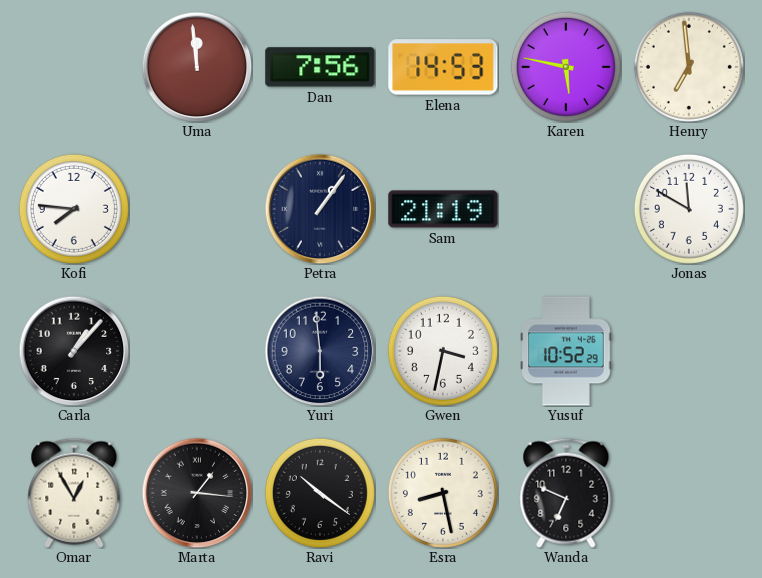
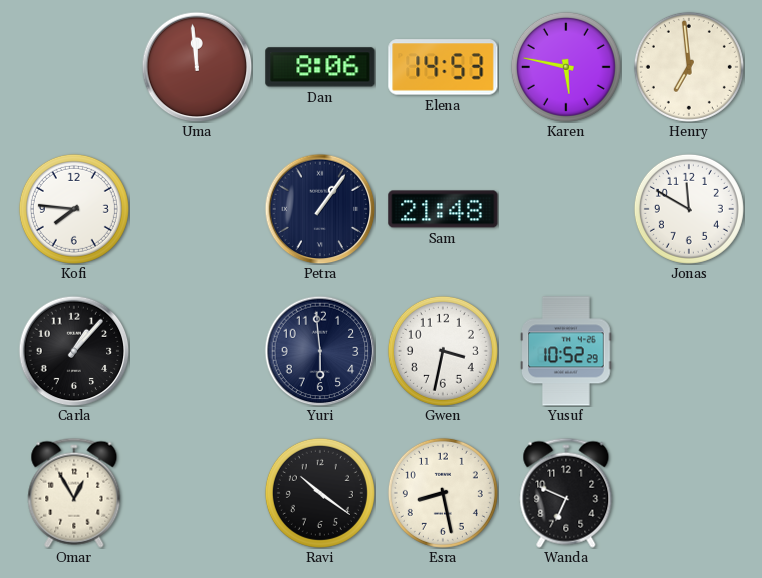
Dan: 7:56 -> 8:06
Sam: 21:19 -> 21:48
Marta: 1:16 -> none
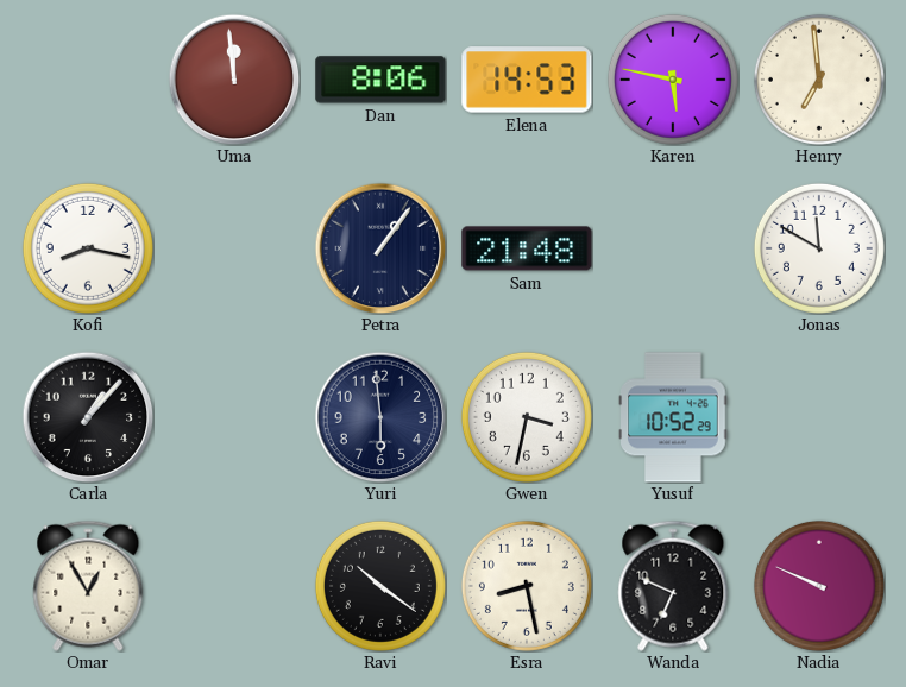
Kofi: 7:46 -> 8:17
Nadia: none -> 9:49
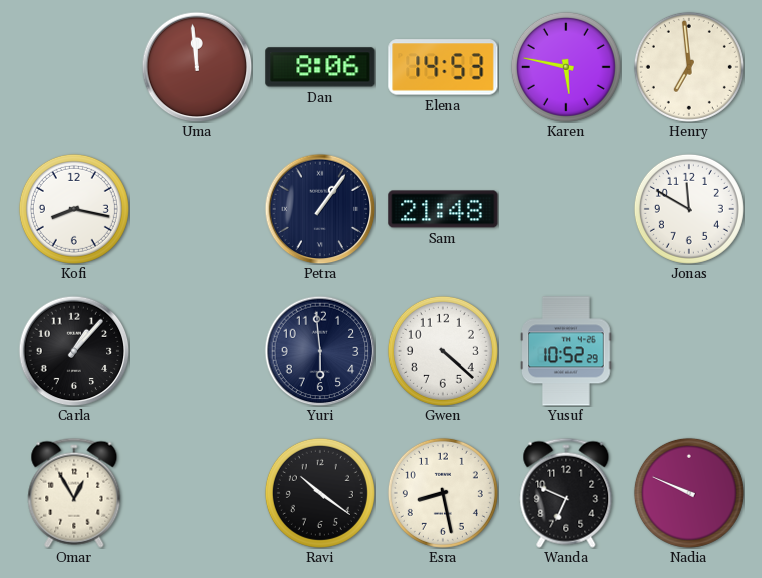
Gwen: 3:32 -> 4:22
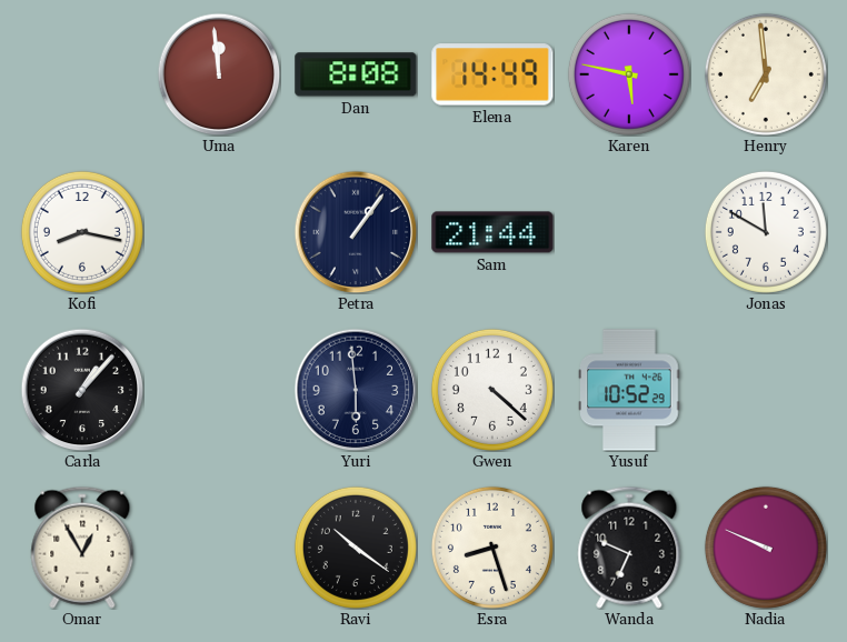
Dan: 8:06 -> 8:08
Elena: 14:53 -> 14:49
Sam: 21:48 -> 21:44
Esra: 8:28 -> 8:27
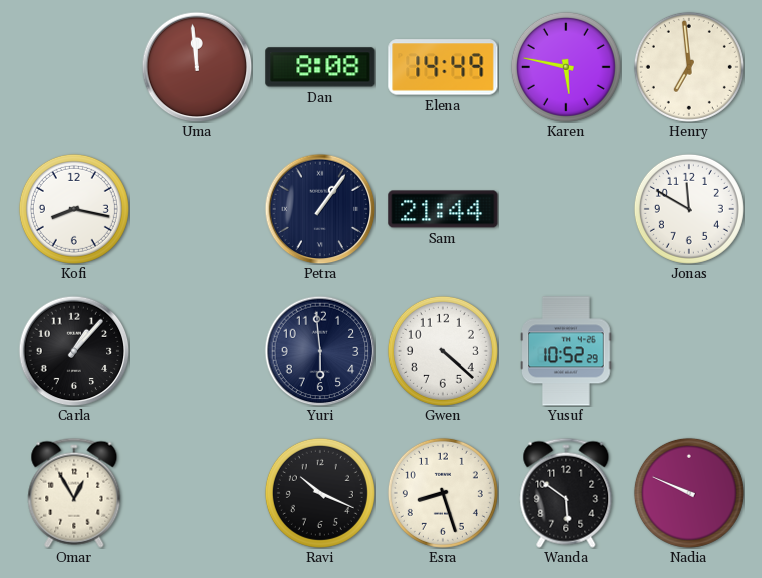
Ravi: 10:21 -> 10:19
Wanda: 6:49 -> 5:51
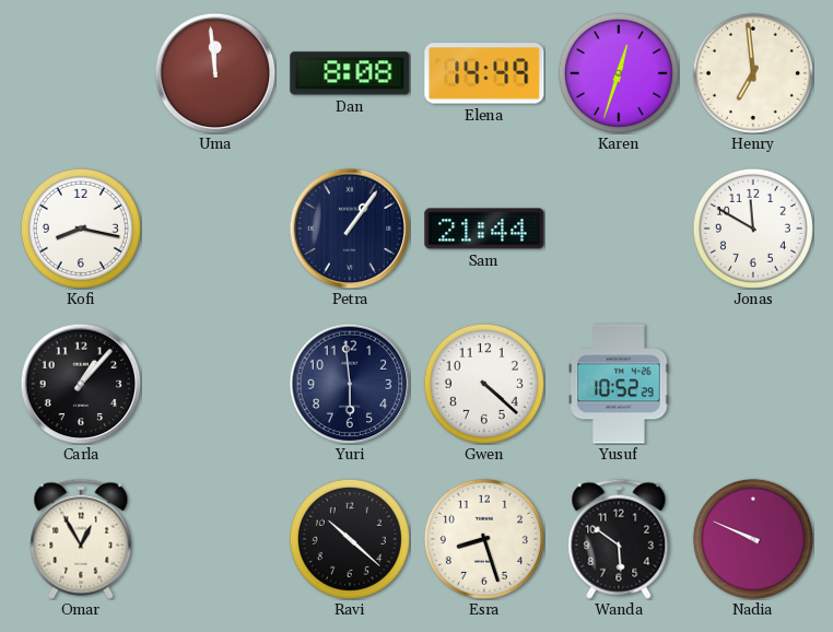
Karen: 5:47 -> 12:33
Ravi: 10:19 -> 10:22
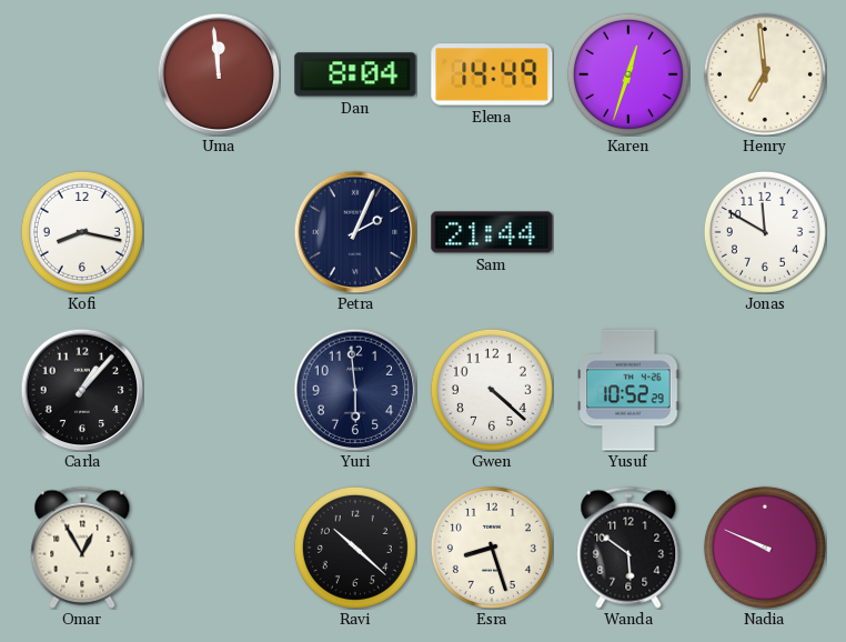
Dan: 8:08 -> 8:04
Petra: 1:06 -> 2:04
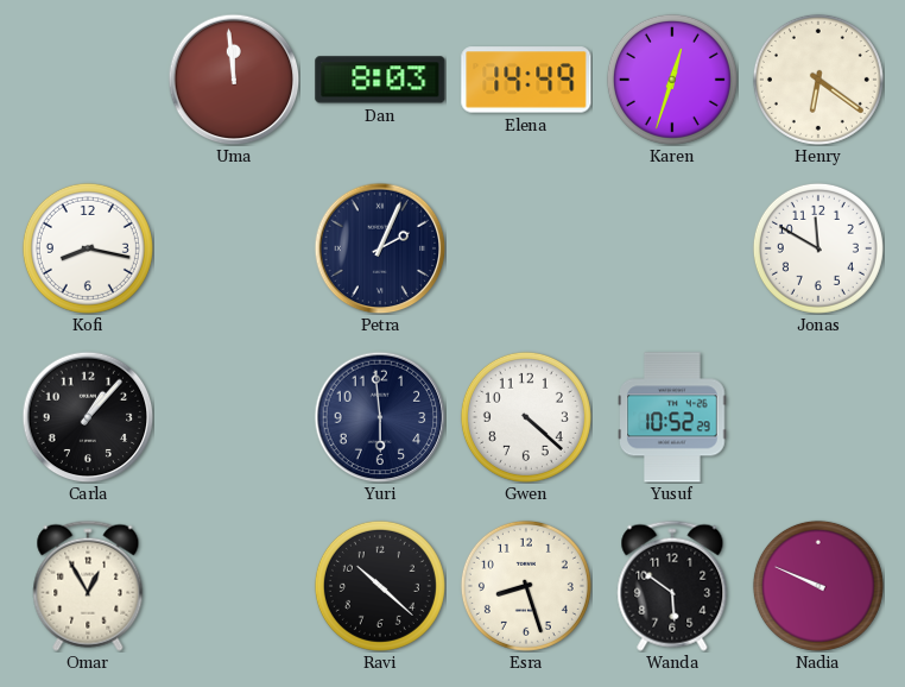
Dan: 8:04 -> 8:03
Henry: 6:59 -> 6:21
Sam: 21:44 -> none
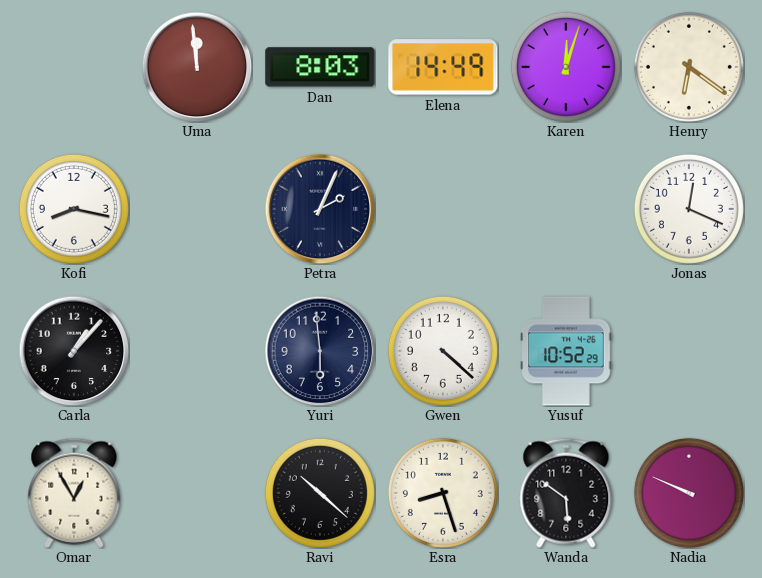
Karen: 12:33 -> 12:03
Jonas: 11:50 -> 12:19
